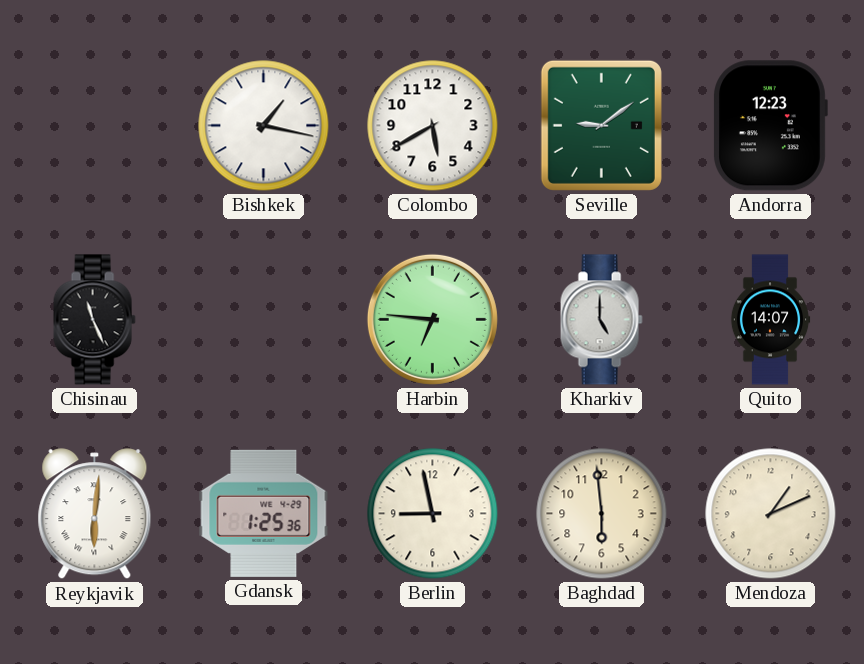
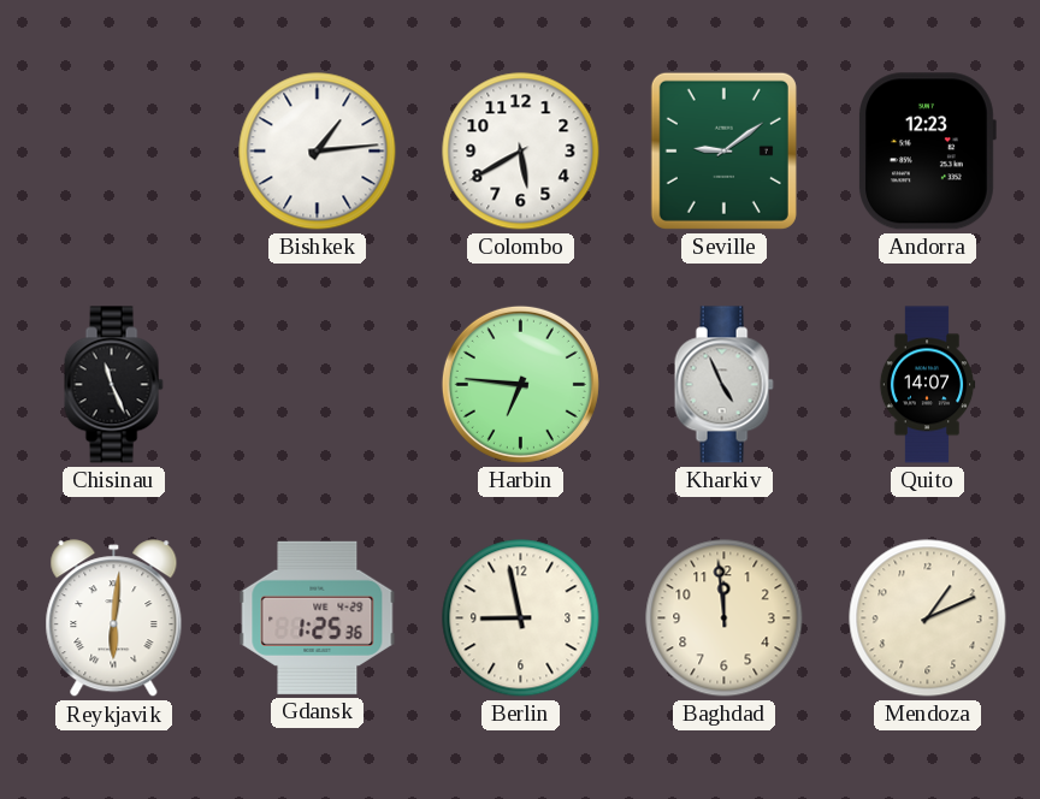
Bishkek: 1:17 -> 1:14
Kharkiv: 5:00 -> 4:56
Baghdad: 5:59 -> 11:59
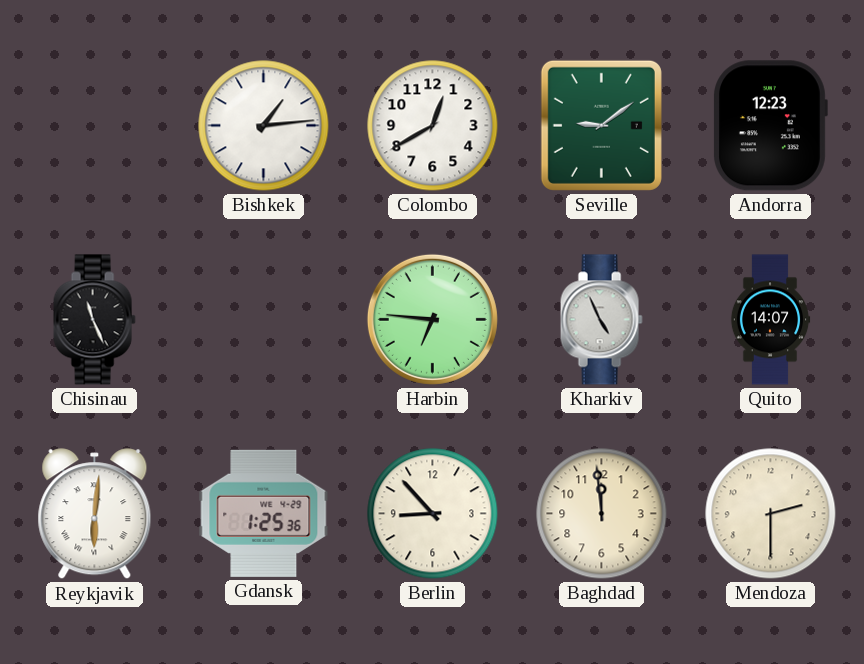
Colombo: 5:40 -> 12:40
Berlin: 8:58 -> 8:53
Mendoza: 1:11 -> 2:30
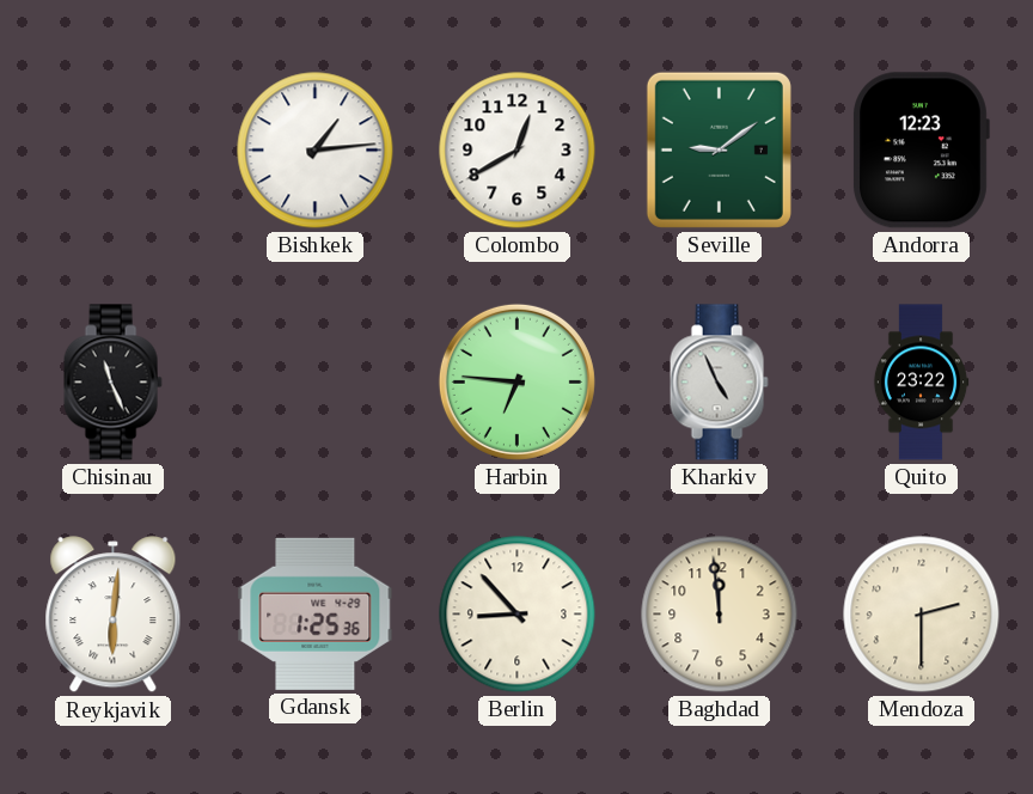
Quito: 14:07 -> 23:22
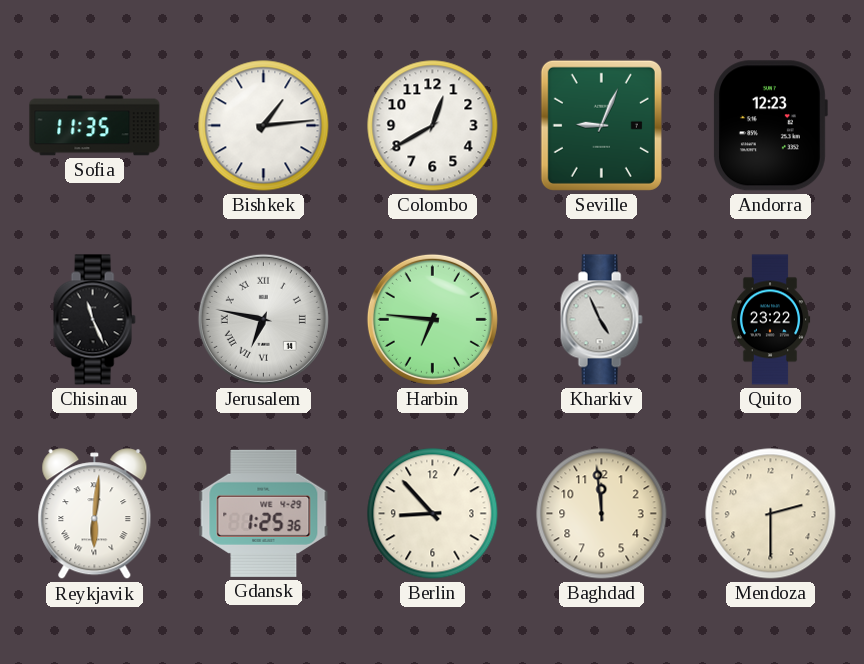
Sofia: none -> 11:35
Seville: 9:09 -> 9:04
Jerusalem: none -> 6:47
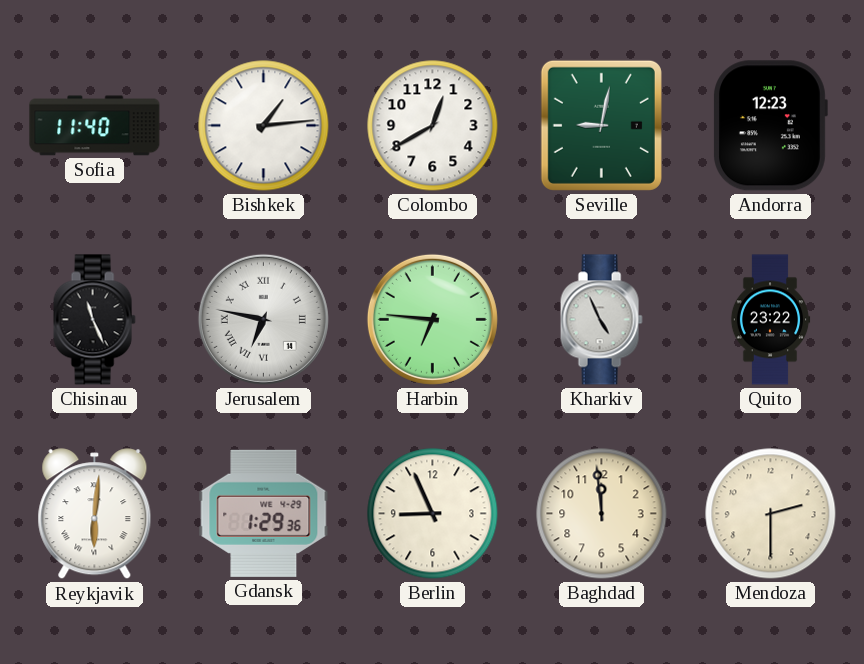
Sofia: 11:35 -> 11:40
Seville: 9:04 -> 9:02
Gdansk: 1:25 -> 1:29
Berlin: 8:53 -> 8:56
